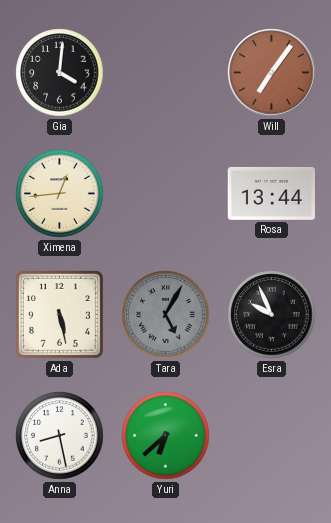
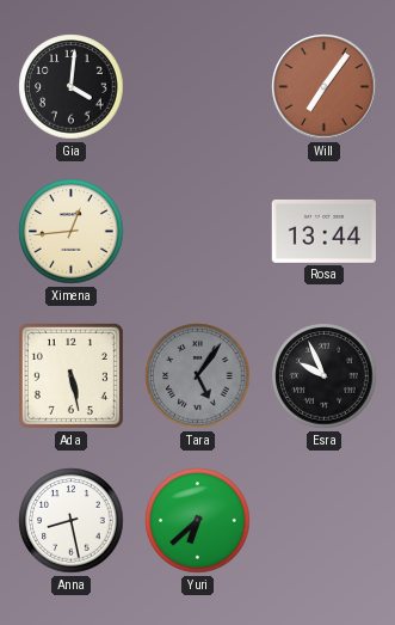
Tara: 5:05 -> 5:06
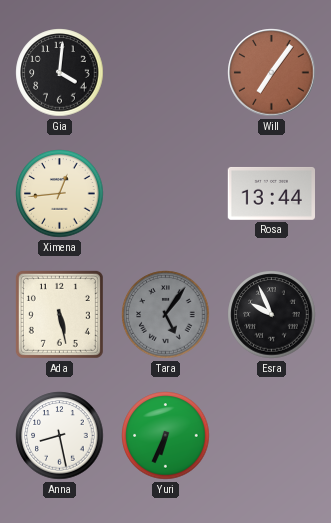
Yuri: 6:38 -> 6:34
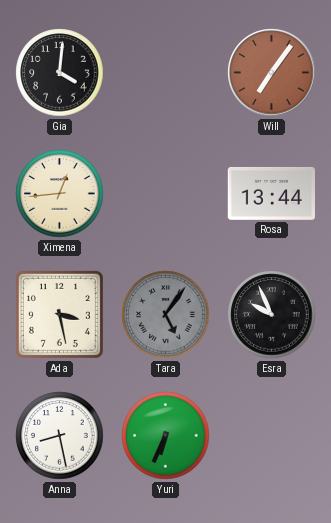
Ada: 5:28 -> 3:28
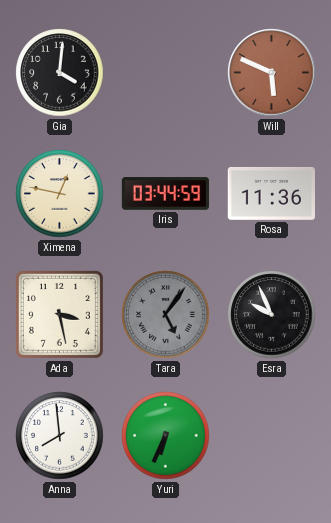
Will: 7:06 -> 5:49
Ximena: 12:44 -> 12:47
Iris: none -> 03:44
Rosa: 13:44 -> 11:36
Anna: 8:28 -> 7:59
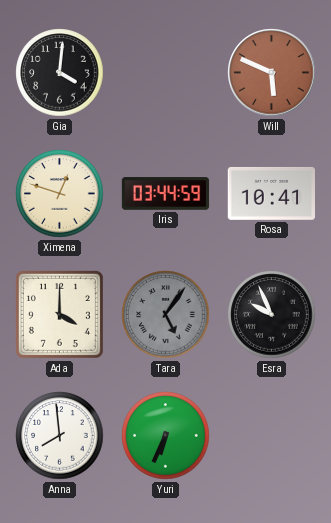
Ximena: 12:47 -> 12:48
Rosa: 11:36 -> 10:41
Ada: 3:28 -> 4:00
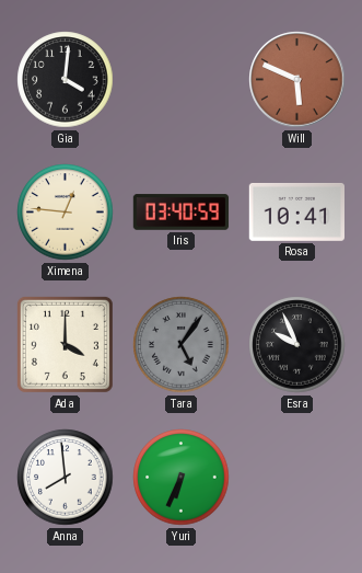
Ximena: 12:48 -> 12:46
Iris: 03:44 -> 03:40
